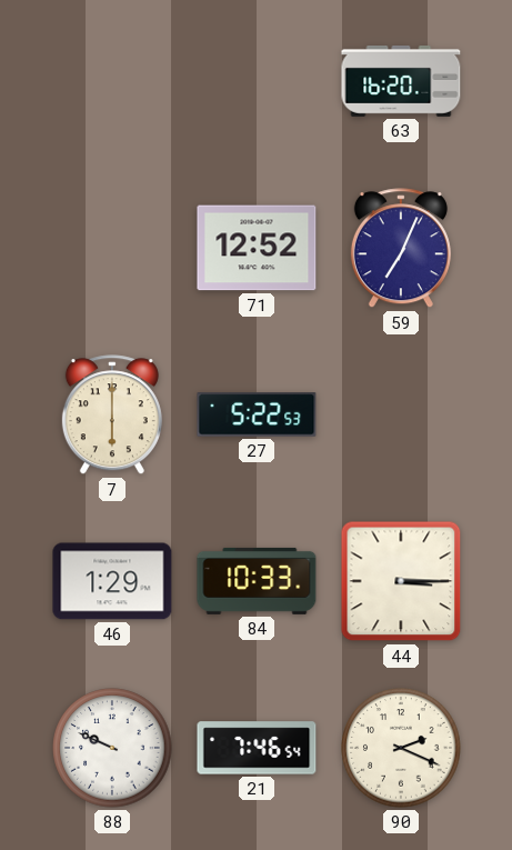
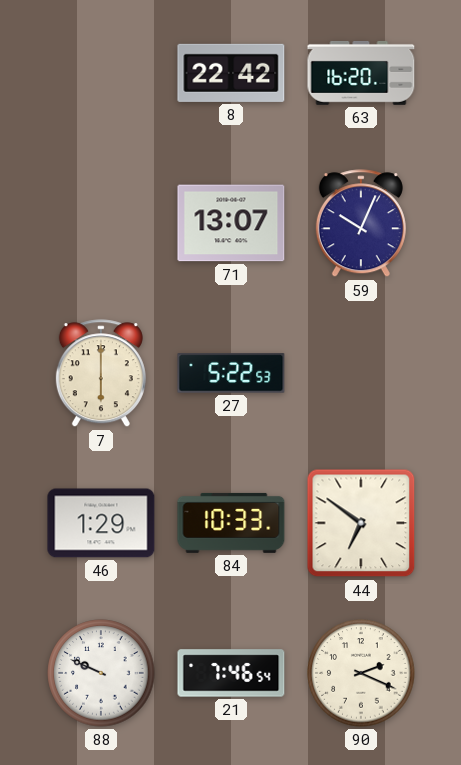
8: none -> 22:42
71: 12:52 -> 13:07
59: 7:04 -> 10:04
44: 3:15 -> 6:51
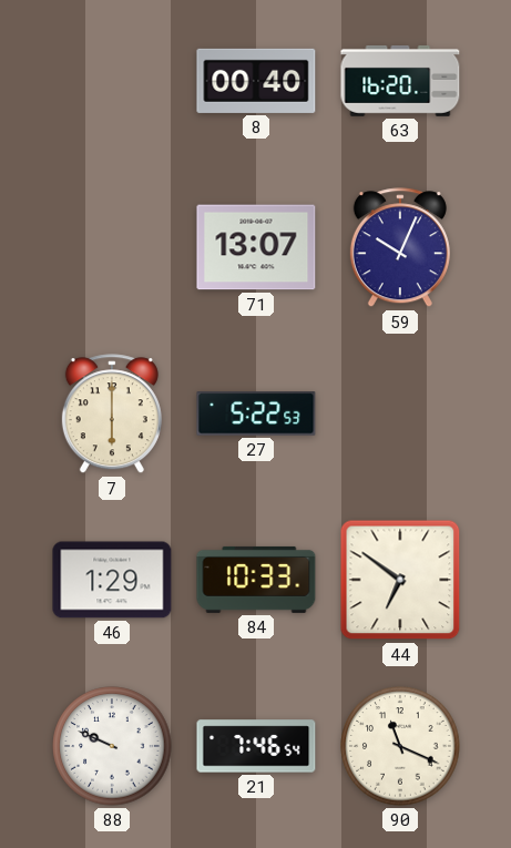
8: 22:42 -> 00:40
90: 2:19 -> 11:19
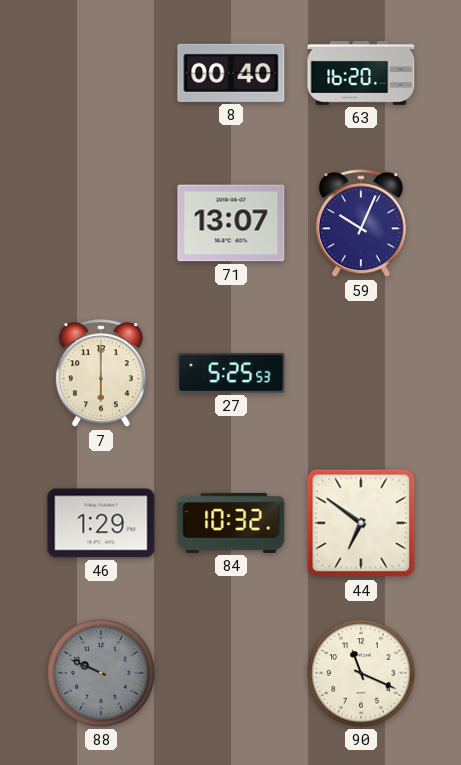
27: 5:22 -> 5:25
84: 10:33 -> 10:32
88 dial: white -> grey
21: 7:46 -> none
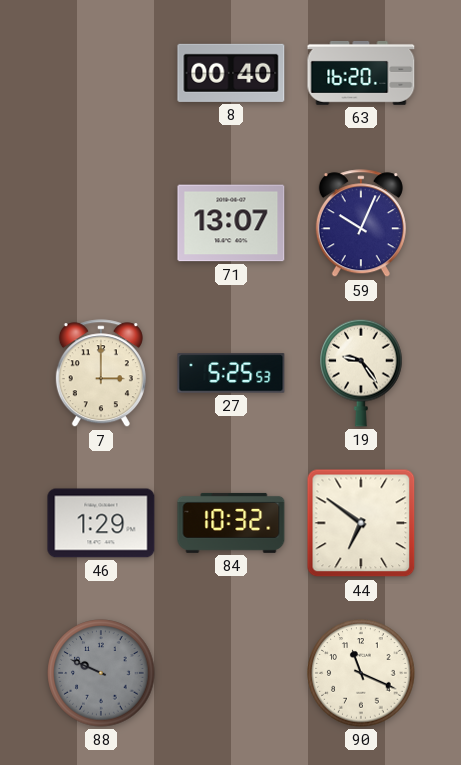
7: 6:00 -> 3:00
19: none -> 9:24
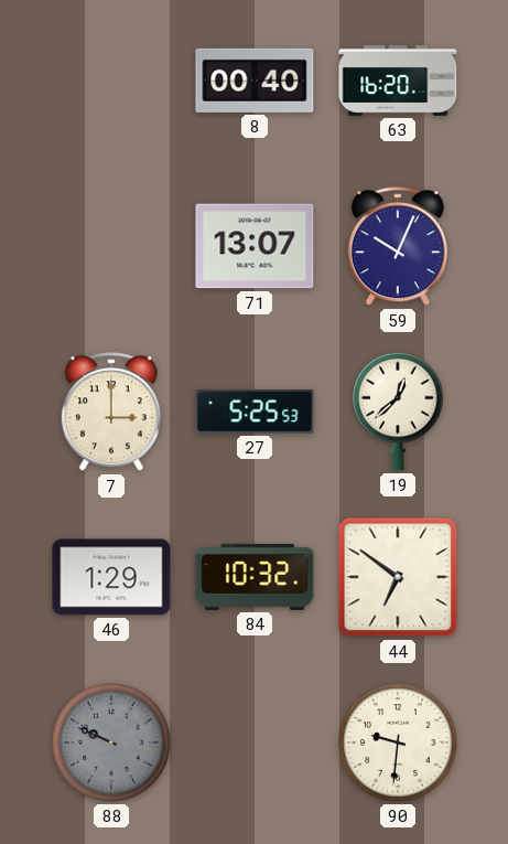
19: 9:24 -> 12:38
90: 11:19 -> 9:31
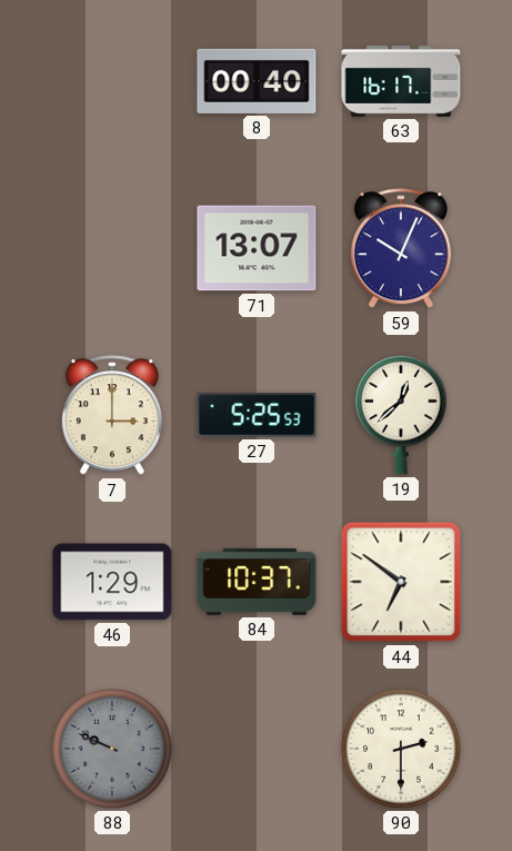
63: 16:20 -> 16:17
84: 10:32 -> 10:37
90: 9:31 -> 2:30
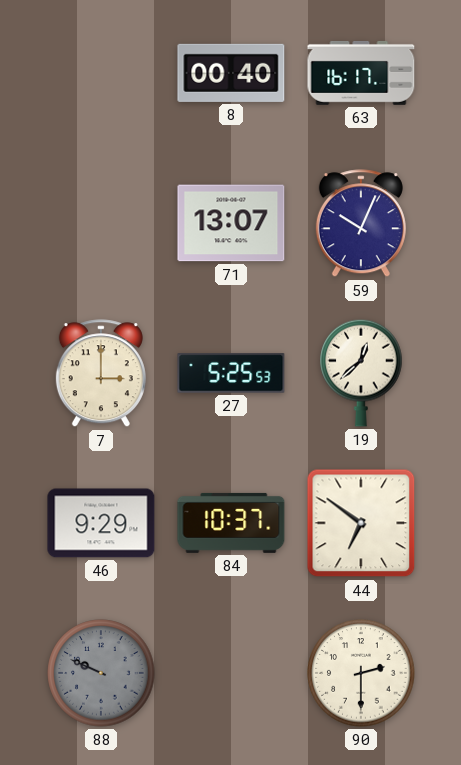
46: 1:29 -> 9:29
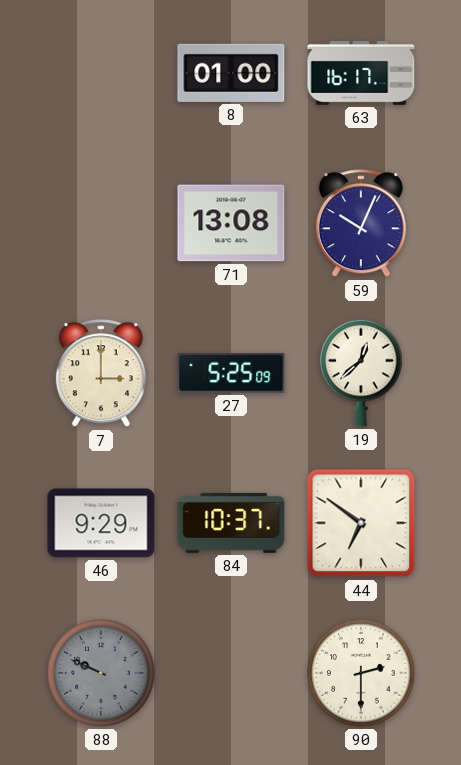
8: 00:40 -> 01:00
71: 13:07 -> 13:08
27: 5:25:53 -> 5:25:09
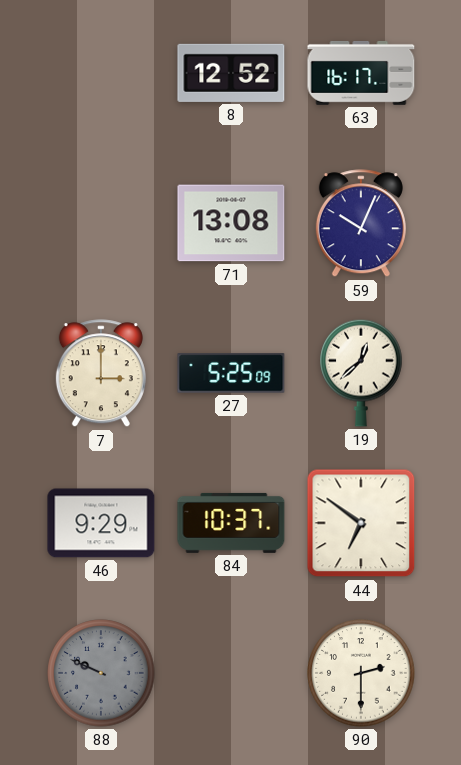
8: 01:00 -> 12:52
